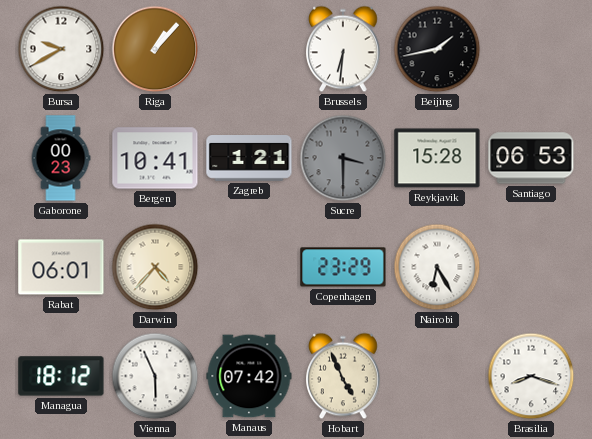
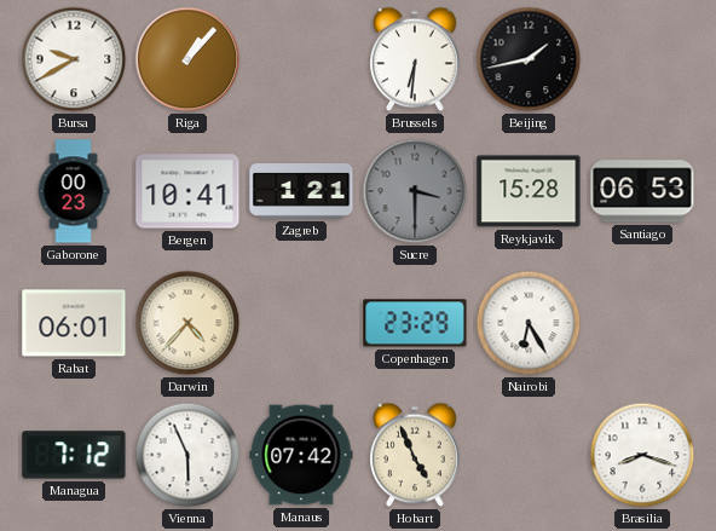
Managua: 18:12 -> 7:12
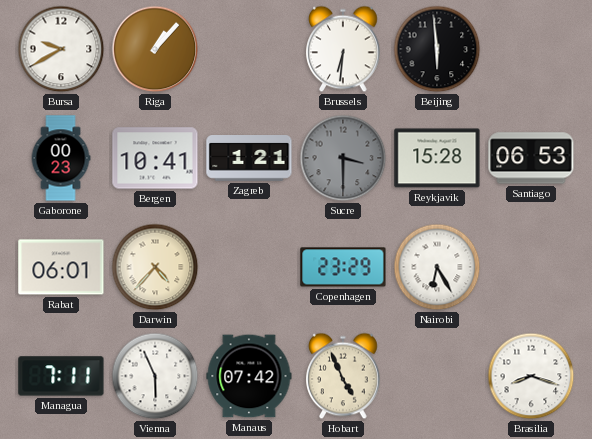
Beijing: 1:43 -> 5:59
Managua: 7:12 -> 7:11
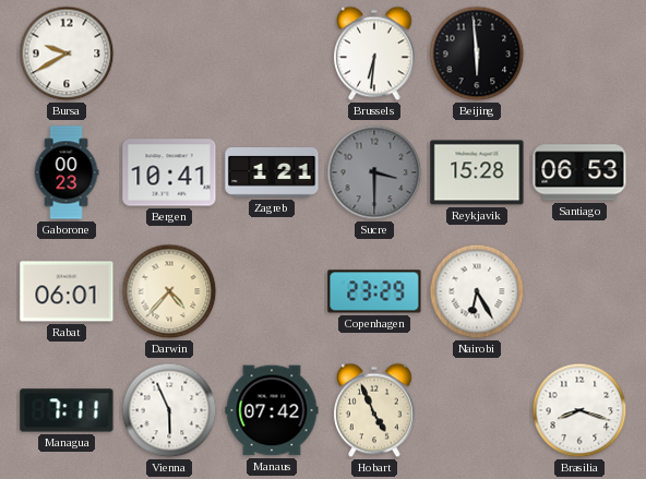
Riga: 1:07 -> none
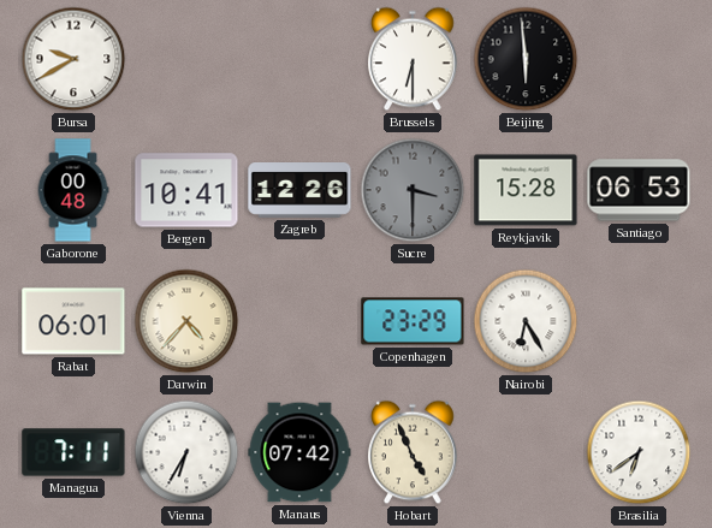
Brussels: 6:31 -> 6:30
Gaborone: 00:23 -> 00:48
Zagreb: 1:21 -> 12:26
Vienna: 5:56 -> 6:35
Brasilia: 8:18 -> 6:39
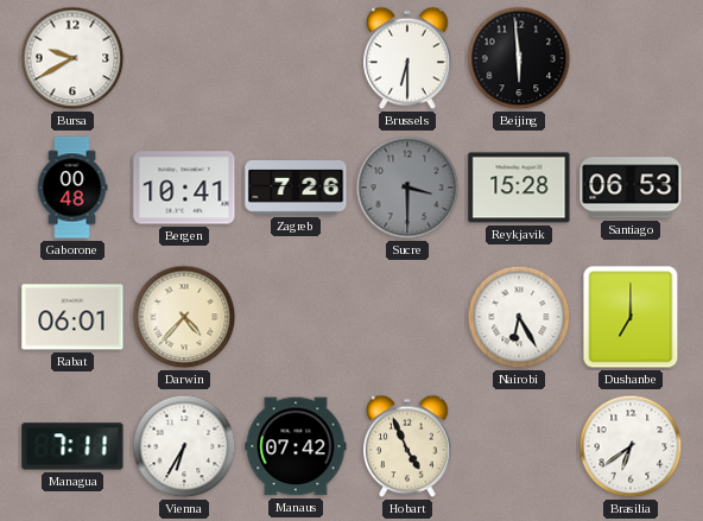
Zagreb: 12:26 -> 7:26
Copenhagen: 23:29 -> none
Dushanbe: none -> 7:00
